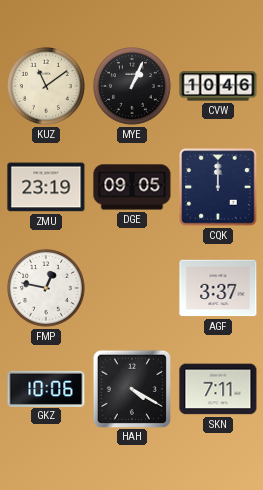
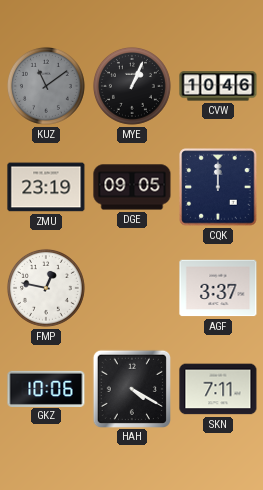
KUZ dial: cream -> grey
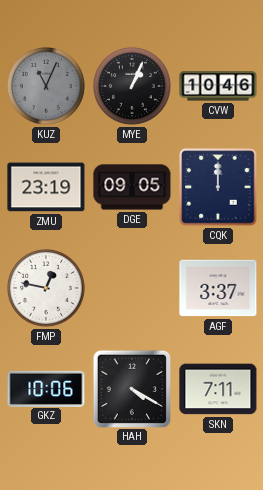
KUZ: 11:09 -> 11:04
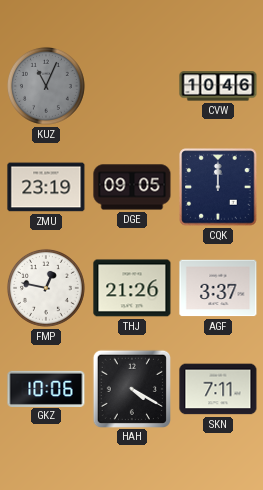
MYE: 1:04 -> none
THJ: none -> 21:26
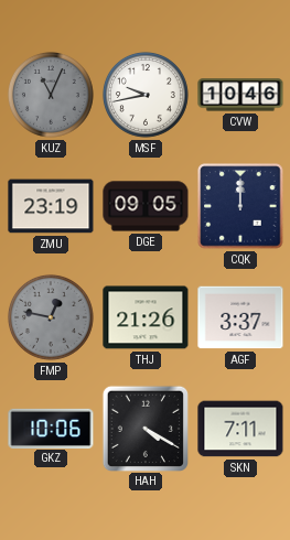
MSF: none -> 9:43
FMP dial: white -> grey
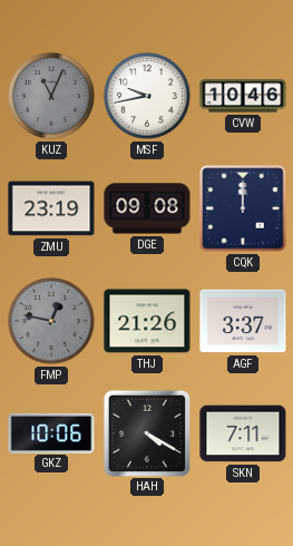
DGE: 09:05 -> 09:08
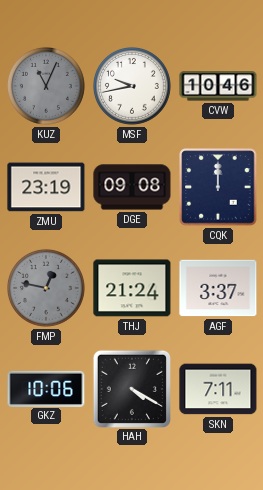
THJ: 21:26 -> 21:24
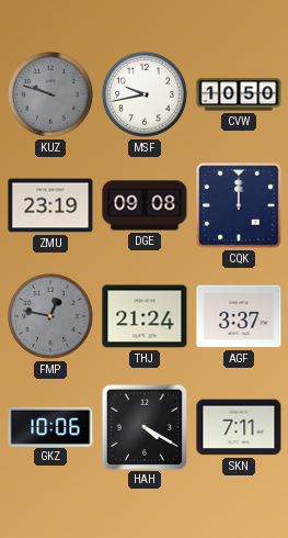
KUZ: 11:04 -> 9:48
CVW: 10:46 -> 10:50
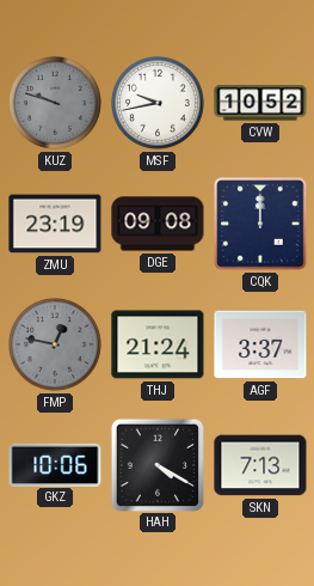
CVW: 10:50 -> 10:52
SKN: 7:11 -> 7:13
